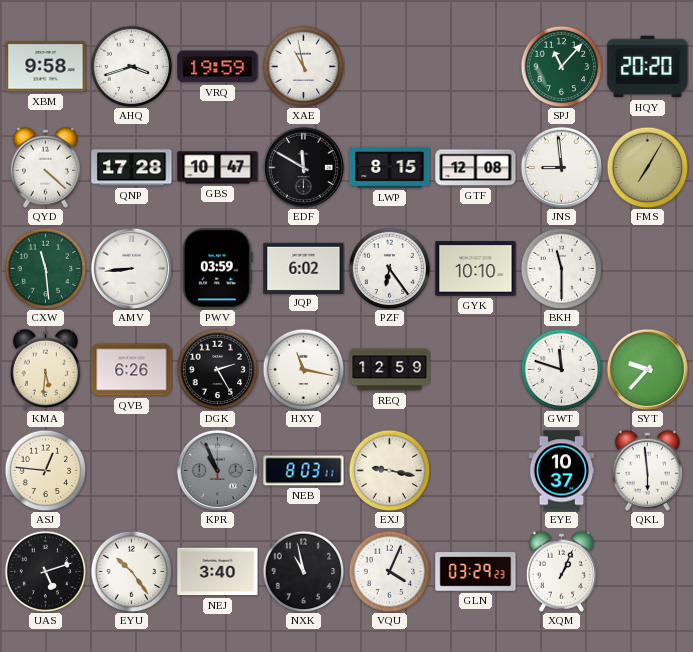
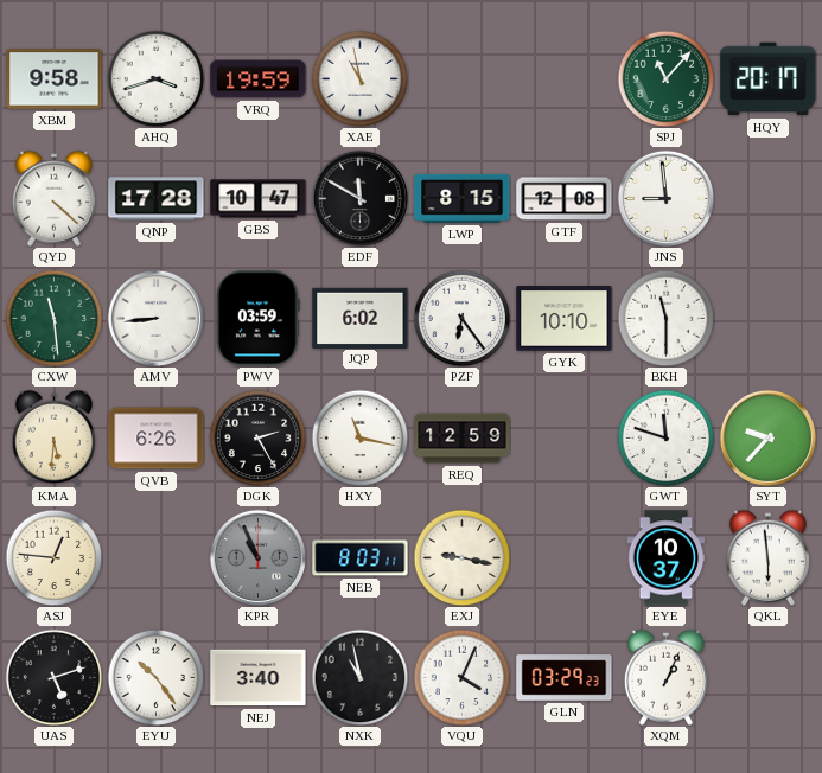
HQY: 20:20 -> 20:17
FMS: 7:05 -> none
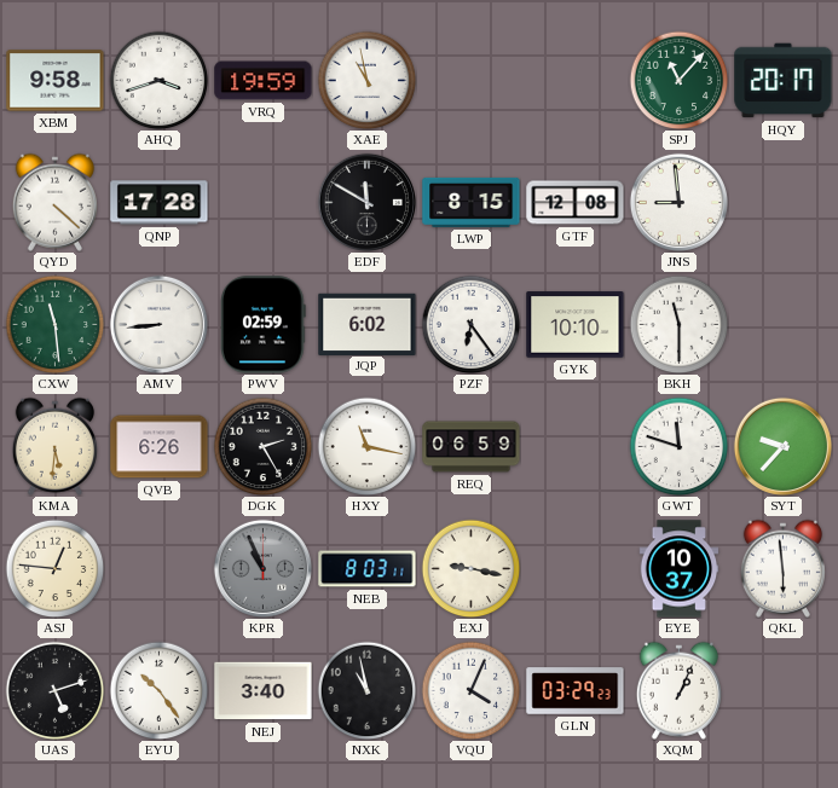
GBS: 10:47 -> none
PWV: 03:59 -> 02:59
REQ: 12:59 -> 06:59
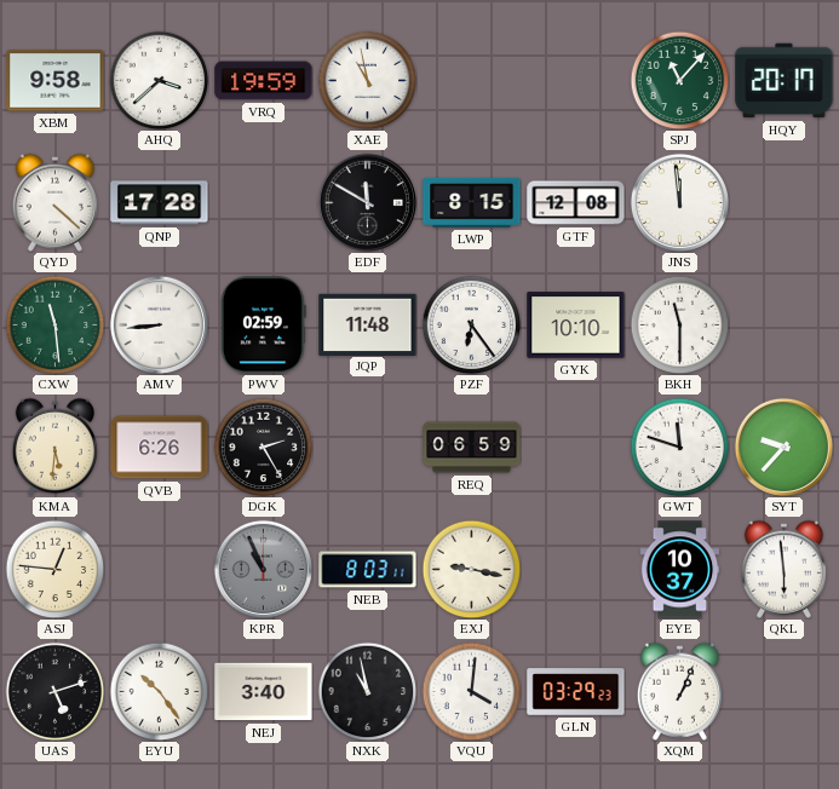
AHQ: 3:42 -> 3:38
JNS: 8:59 -> 11:59
JQP: 6:02 -> 11:48
HXY: 11:17 -> none
VQU: 4:04 -> 4:01
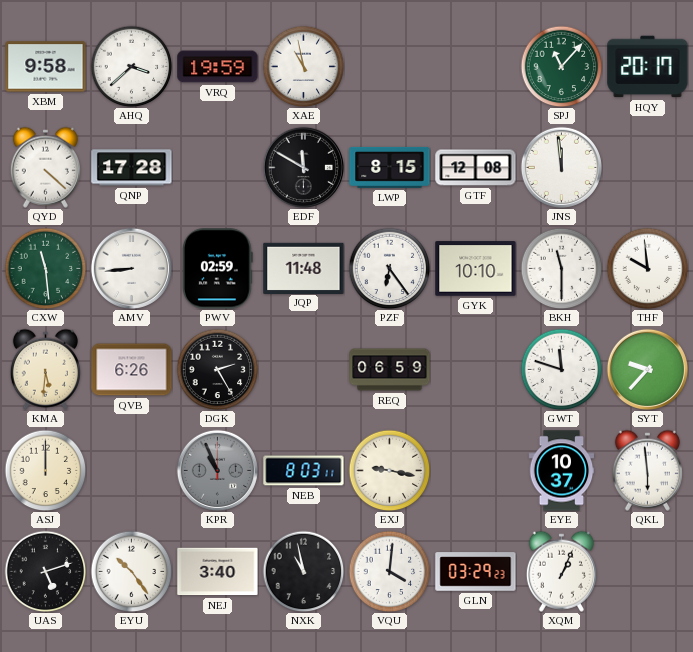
THF: none -> 9:59
ASJ: 12:46 -> 12:00
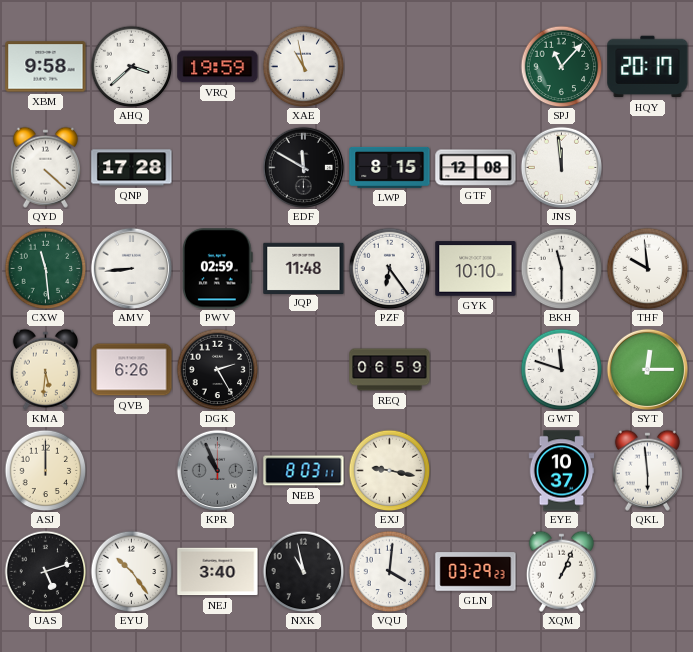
SYT: 9:37 -> 12:15
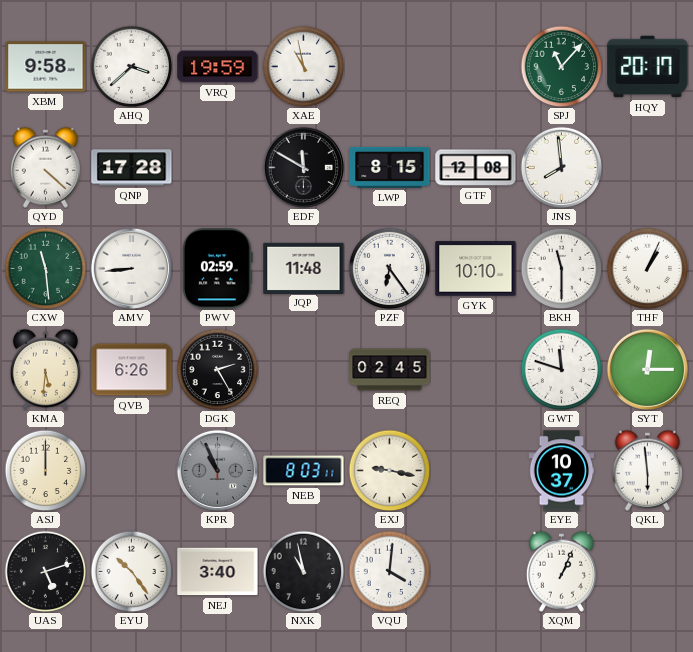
JNS: 11:59 -> 7:59
THF: 9:59 -> 1:04
REQ: 06:59 -> 02:45
GLN: 03:29 -> none
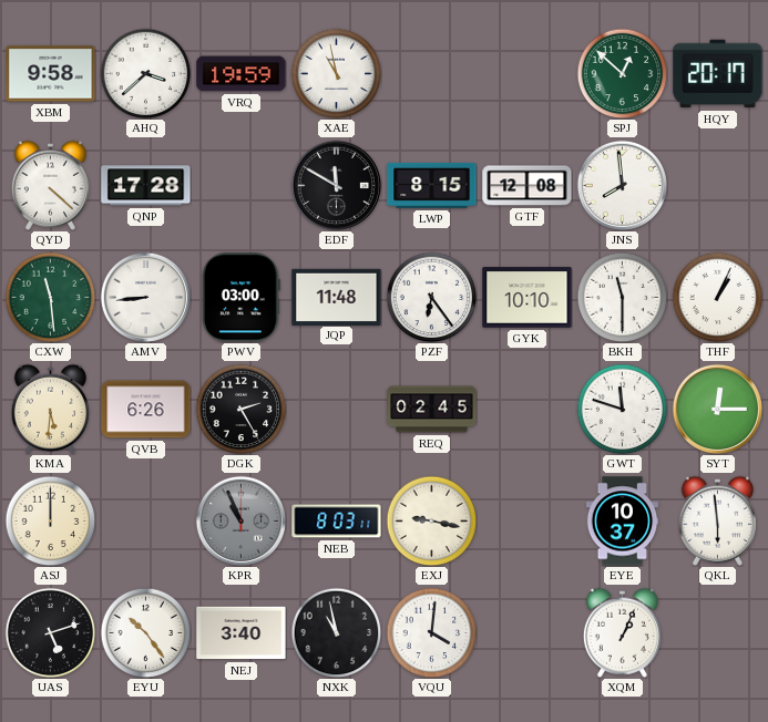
SPJ: 11:07 -> 12:52
PWV: 02:59 -> 03:00
